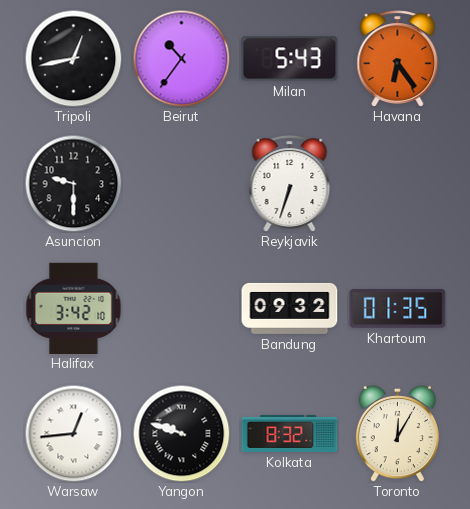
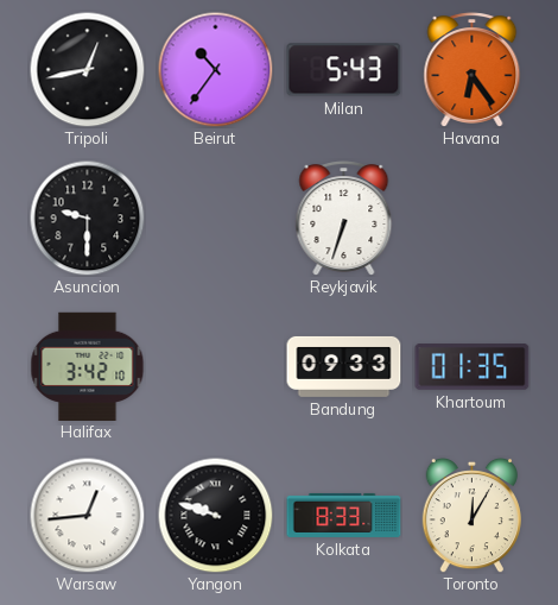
Bandung: 09:32 -> 09:33
Kolkata: 8:32 -> 8:33
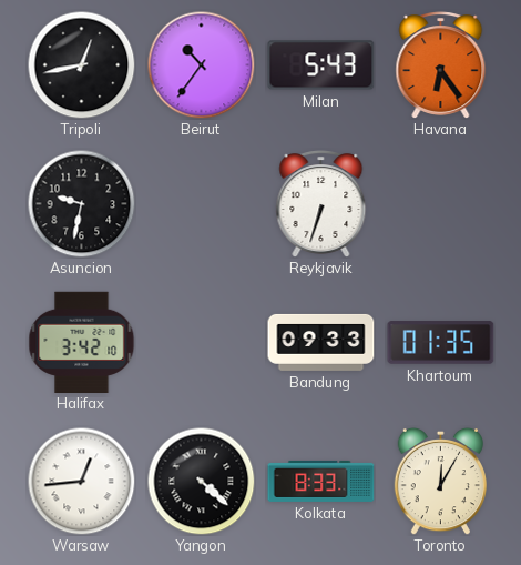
Asuncion: 9:30 -> 9:32
Yangon: 9:48 -> 4:22
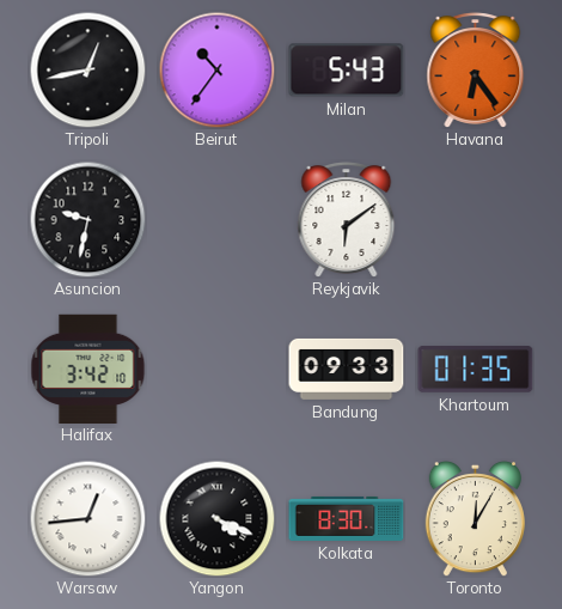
Reykjavik: 6:33 -> 6:09
Yangon: 4:22 -> 4:19
Kolkata: 8:33 -> 8:30
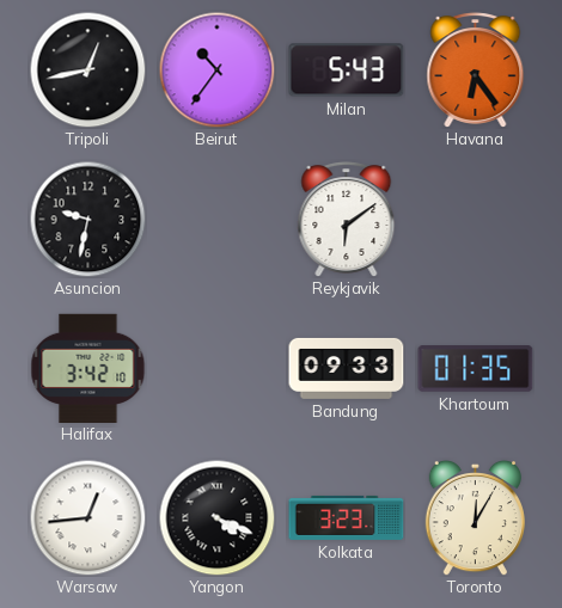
Kolkata: 8:30 -> 3:23
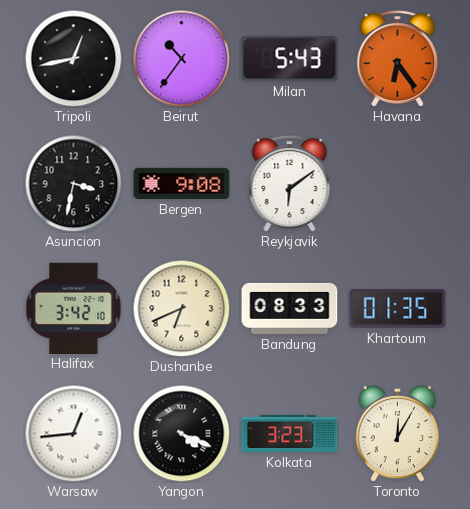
Asuncion: 9:32 -> 3:32
Bergen: none -> 9:08
Dushanbe: none -> 6:41
Bandung: 09:33 -> 08:33
